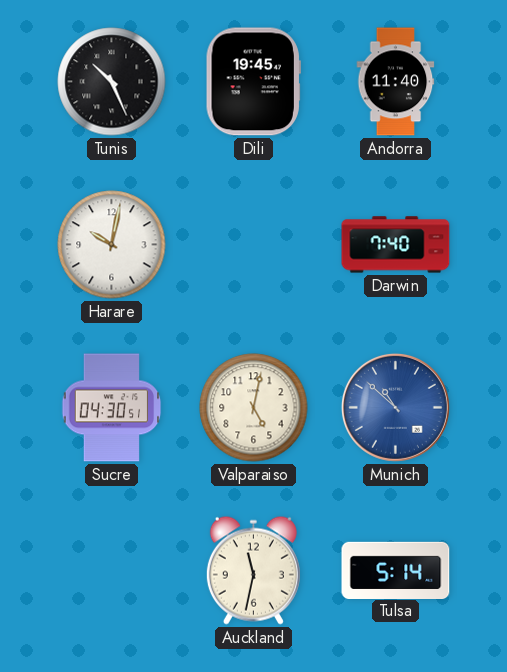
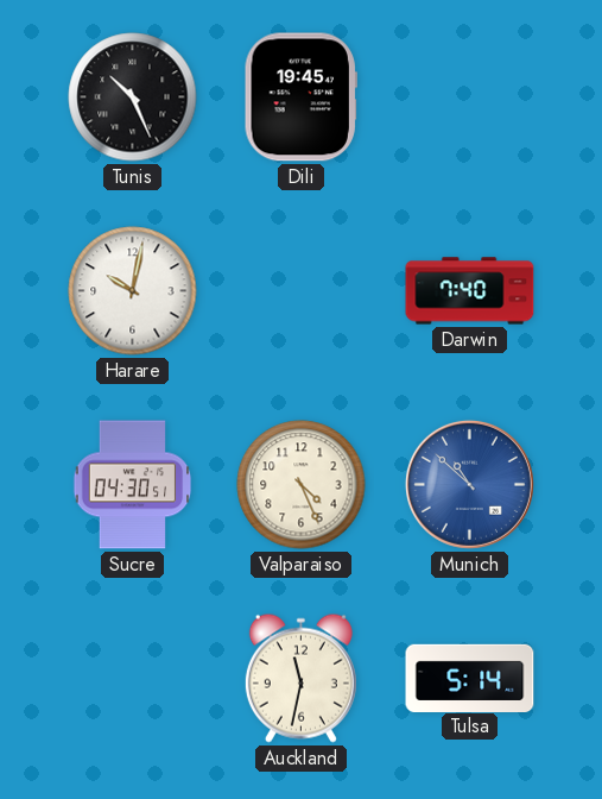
Andorra: 11:40 -> none
Valparaiso: 5:02 -> 4:26
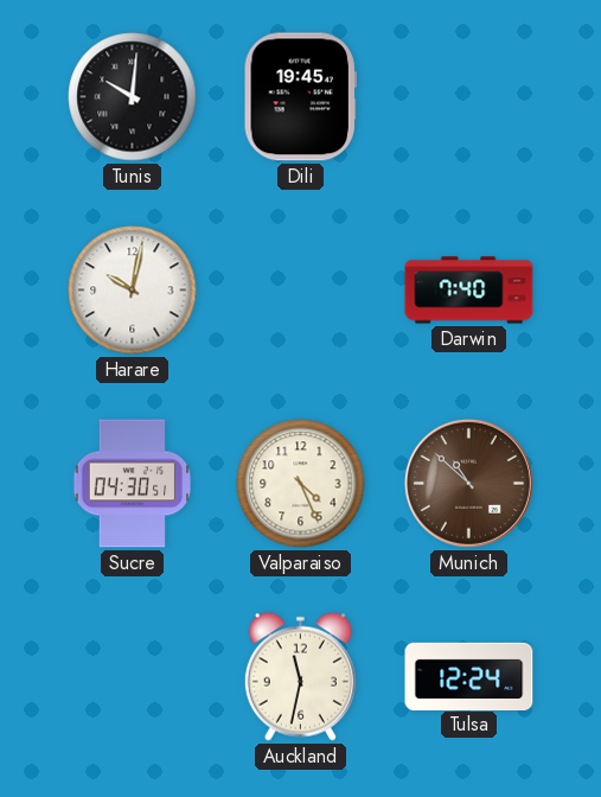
Tunis: 10:26 -> 10:01
Munich dial: blue -> brown
Tulsa: 5:14 -> 12:24
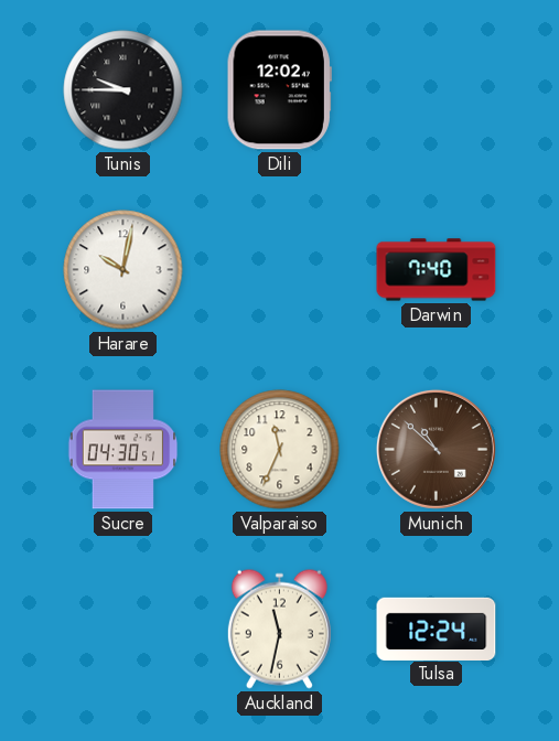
Tunis: 10:01 -> 9:45
Dili: 19:45 -> 12:02
Valparaiso: 4:26 -> 11:34
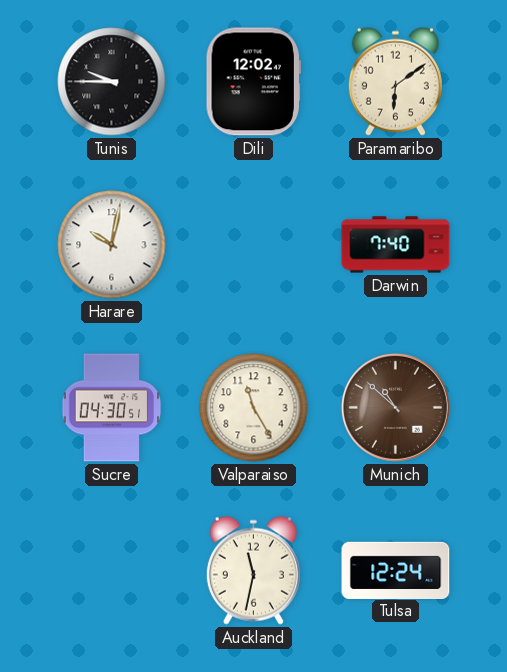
Paramaribo: none -> 6:09
Valparaiso: 11:34 -> 11:25
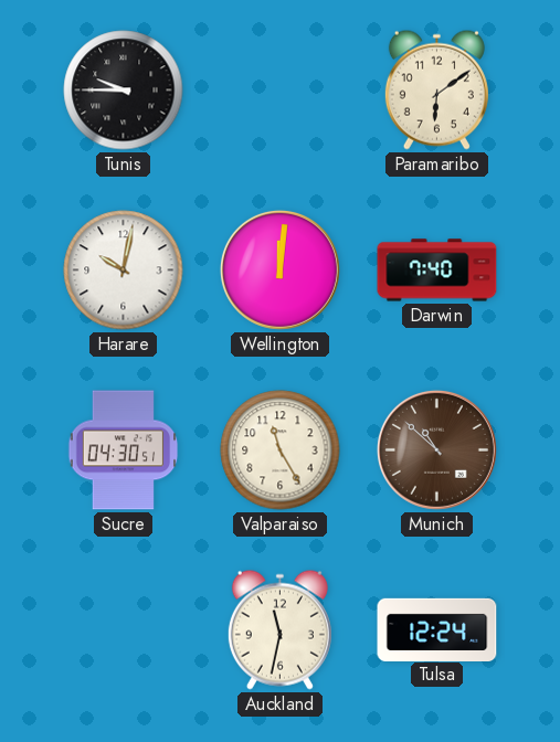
Dili: 12:02 -> none
Wellington: none -> 12:01
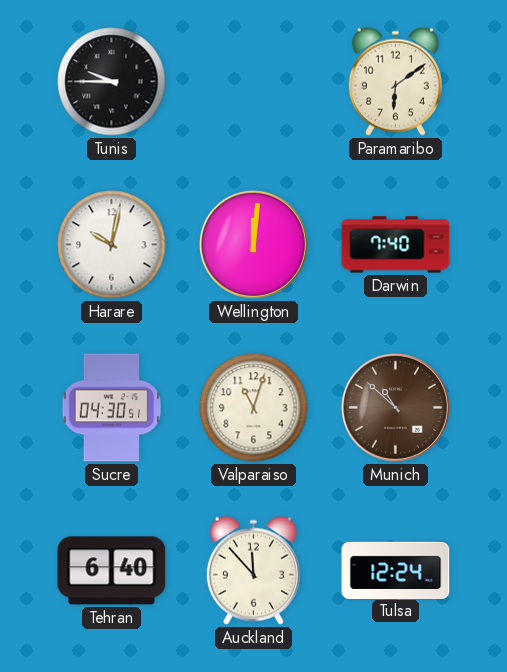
Valparaiso: 11:25 -> 11:03
Tehran: none -> 6:40
Auckland: 11:32 -> 11:53
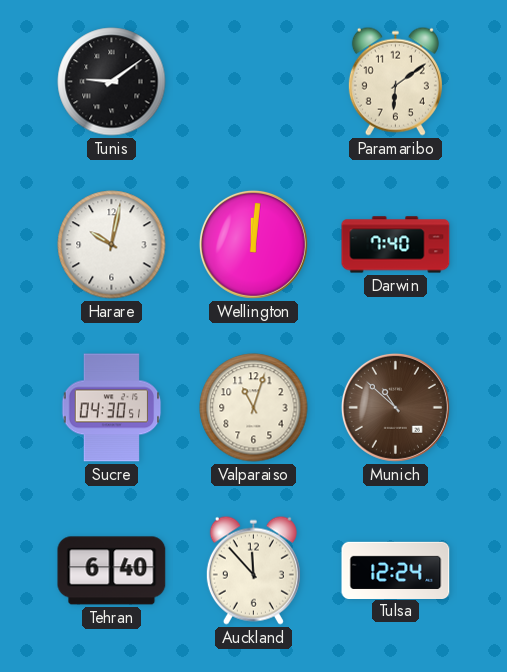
Tunis: 9:45 -> 9:09
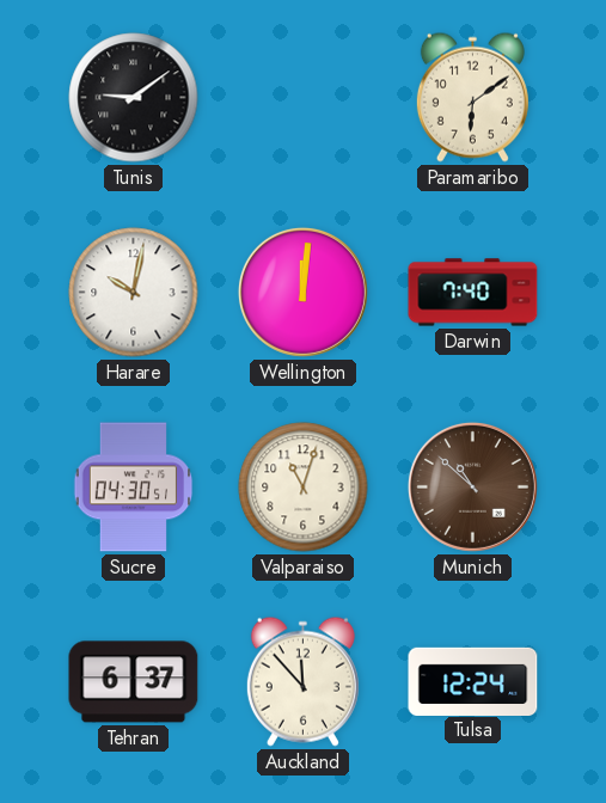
Tehran: 6:40 -> 6:37
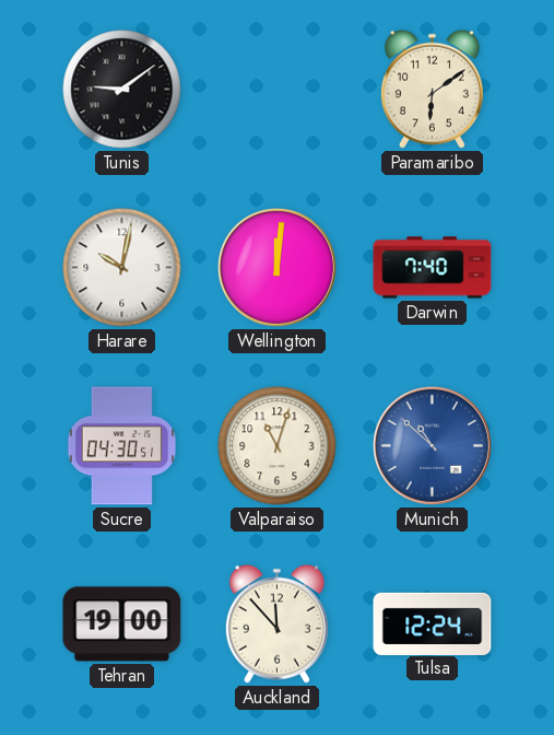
Munich dial: brown -> blue
Tehran: 6:37 -> 19:00
